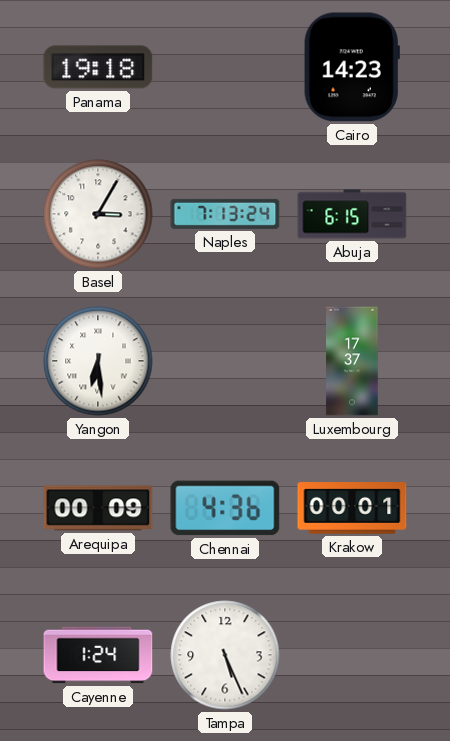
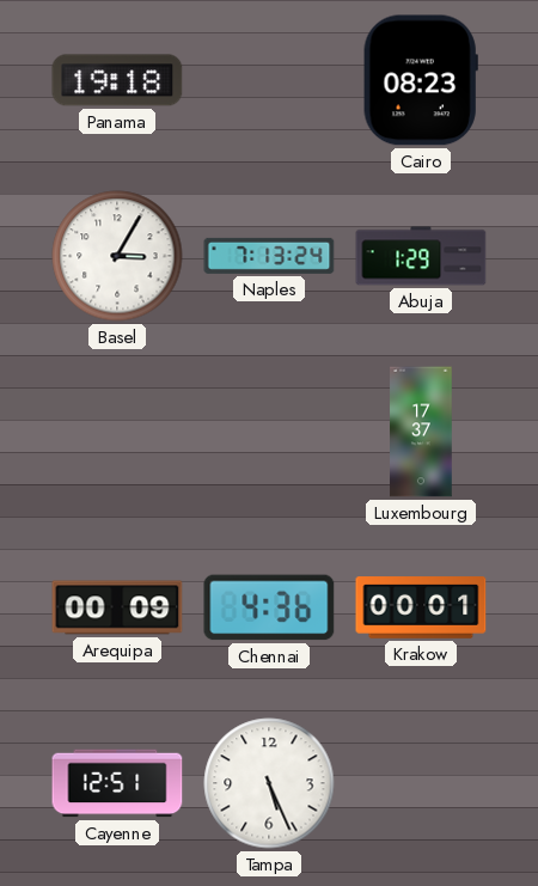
Cairo: 14:23 -> 08:23
Abuja: 6:15 -> 1:29
Yangon: 6:29 -> none
Cayenne: 1:24 -> 12:51
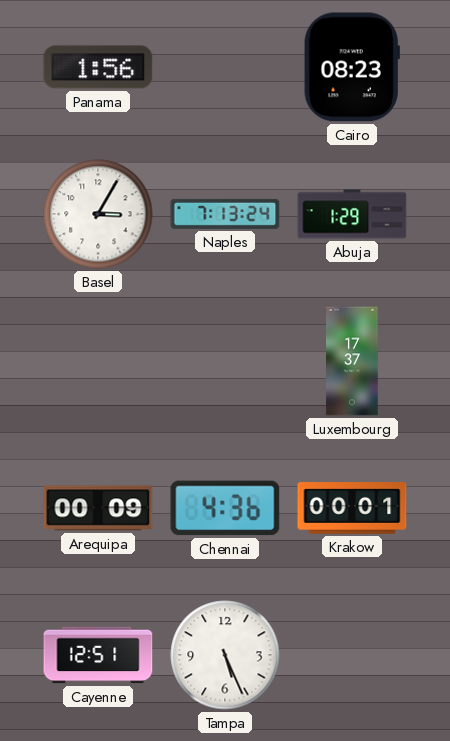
Panama: 19:18 -> 1:56
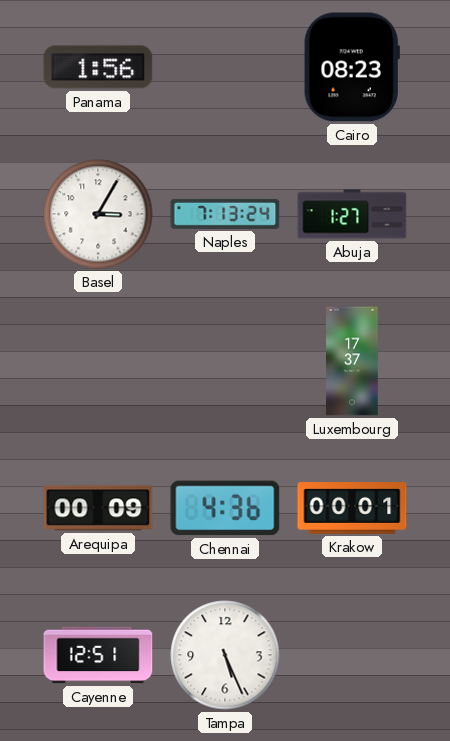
Abuja: 1:29 -> 1:27
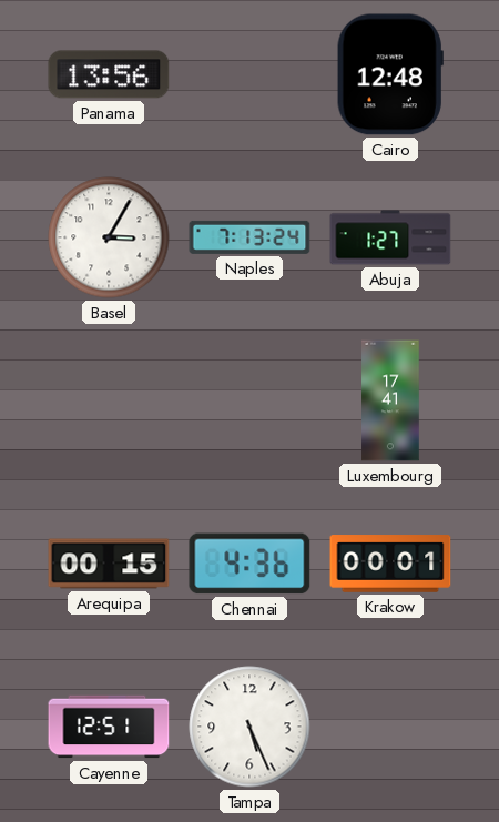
Panama: 1:56 -> 13:56
Cairo: 08:23 -> 12:48
Luxembourg: 17:37 -> 17:41
Arequipa: 00:09 -> 00:15
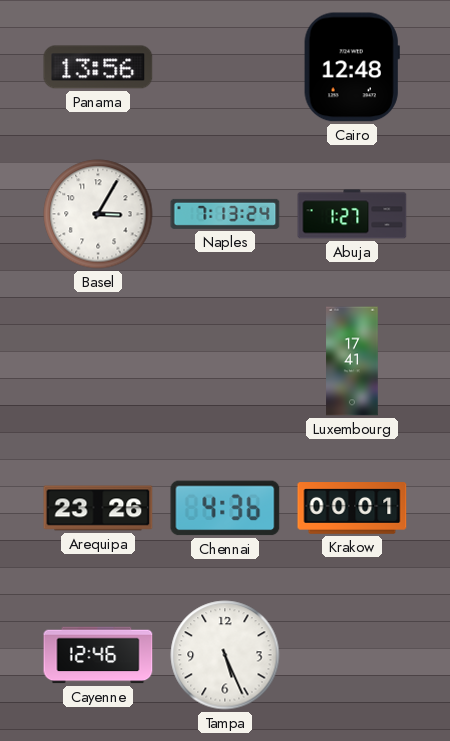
Arequipa: 00:15 -> 23:26
Cayenne: 12:51 -> 12:46
